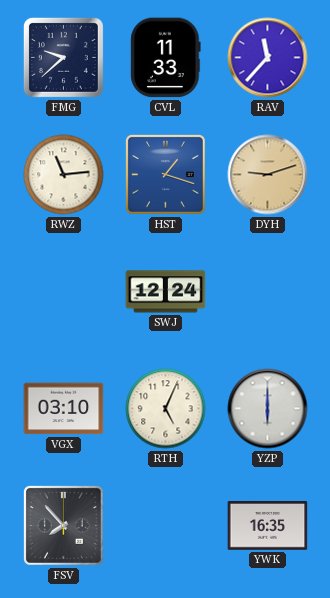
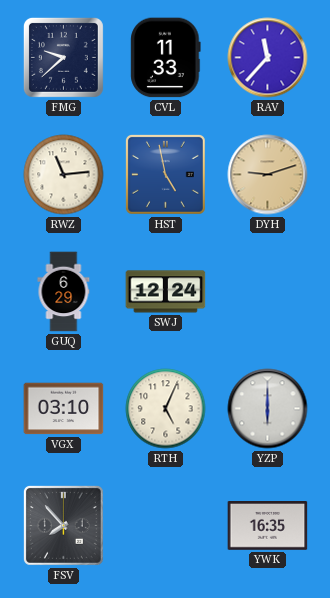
HST: 1:18 -> 4:58
GUQ: none -> 6:29
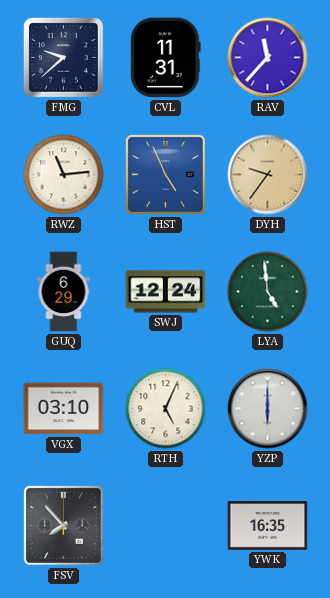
CVL: 11:33 -> 11:31
HST: 4:58 -> 4:56
DYH: 9:12 -> 9:36
LYA: none -> 4:59
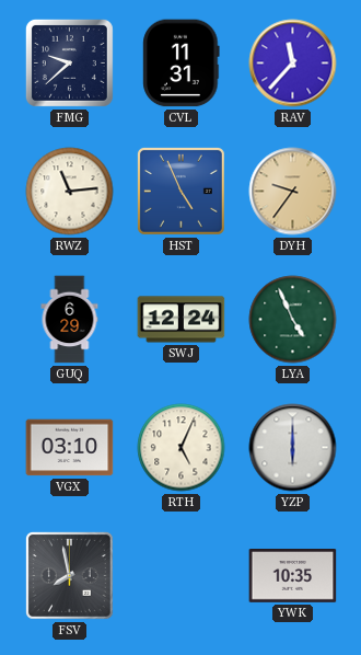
LYA: 4:59 -> 4:56
FSV: 7:53 -> 7:58
YWK: 16:35 -> 10:35
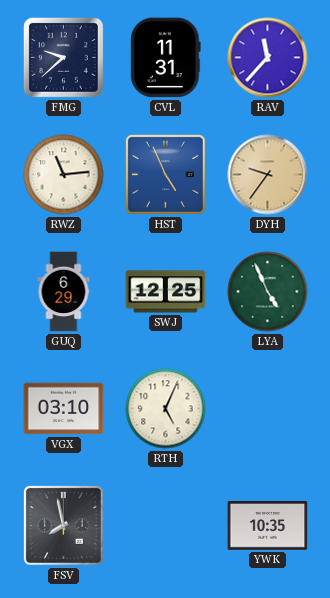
SWJ: 12:24 -> 12:25
YZP: 6:00 -> none
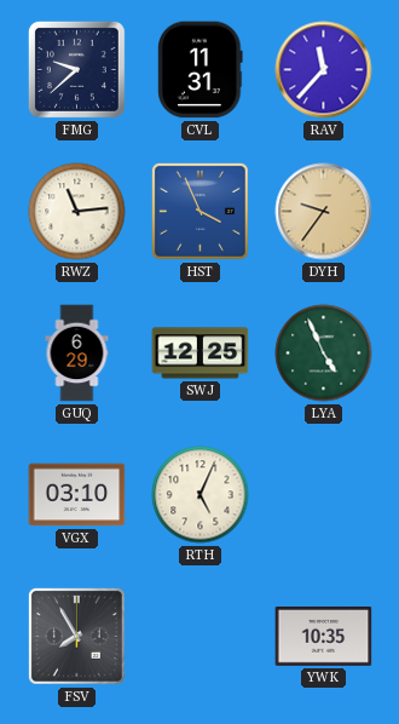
HST: 4:56 -> 3:56
FSV: 7:58 -> 7:55
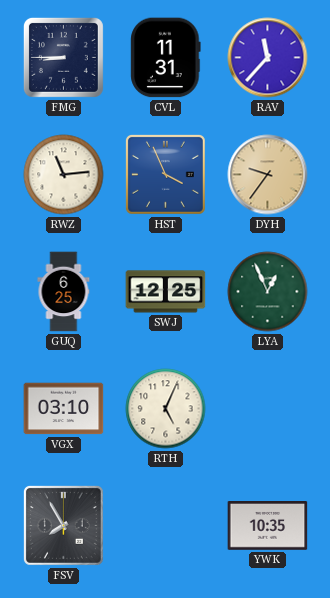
FMG: 9:38 -> 8:45
GUQ: 6:29 -> 6:25
LYA: 4:56 -> 12:56
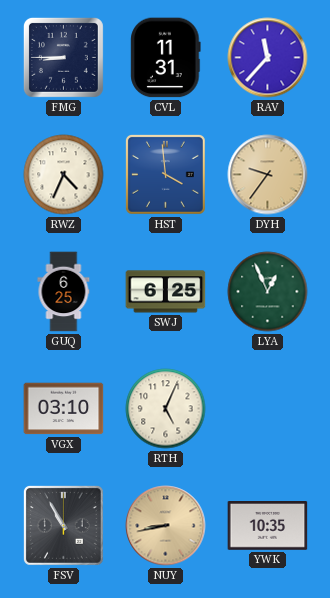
RWZ: 11:14 -> 4:34
HST: 3:56 -> 3:59
SWJ: 12:25 -> 6:25
FSV: 7:55 -> 10:55
NUY: none -> 8:43
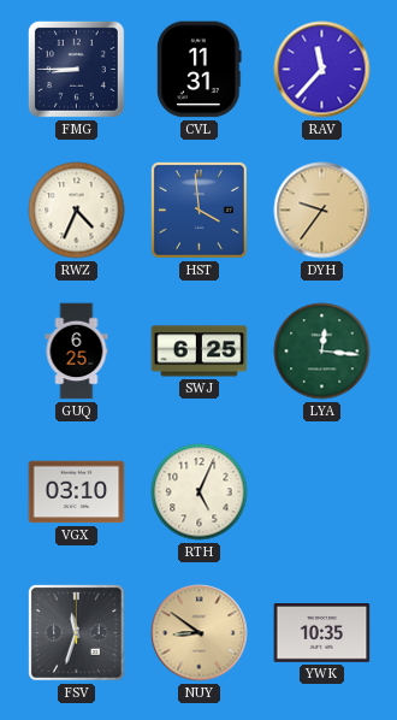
LYA: 12:56 -> 12:16
FSV: 10:55 -> 11:33
NUY: 8:43 -> 8:51
